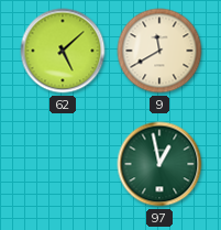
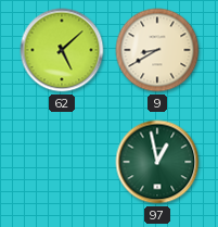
9: 11:40 -> 8:40
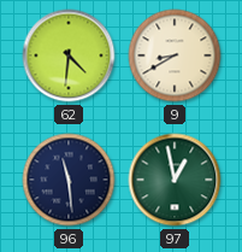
62: 5:08 -> 4:31
96: none -> 11:29
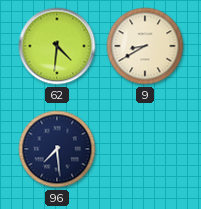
96: 11:29 -> 7:29
97: 12:58 -> none
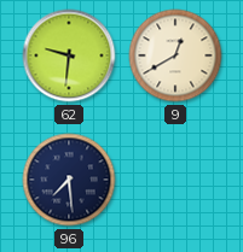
62: 4:31 -> 9:31
9: 8:40 -> 12:40
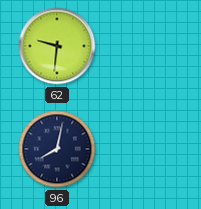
9: 12:40 -> none
96: 7:29 -> 8:02
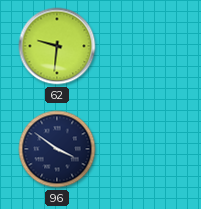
96: 8:02 -> 3:51
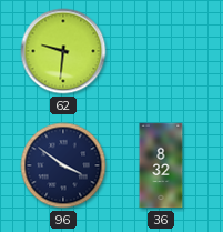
36: none -> 8:32
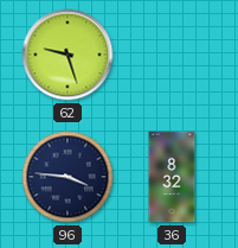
62: 9:31 -> 9:27
96: 3:51 -> 3:46
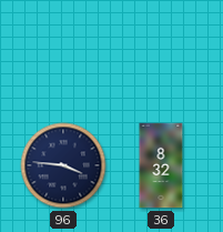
62: 9:27 -> none
